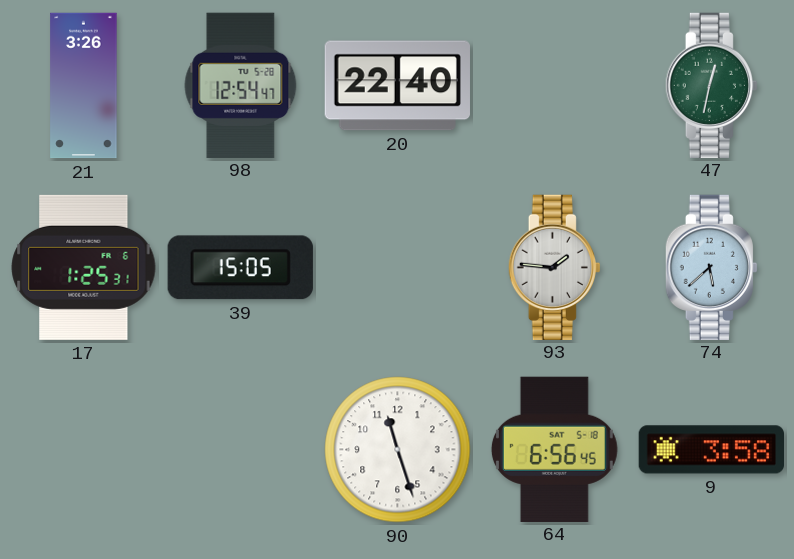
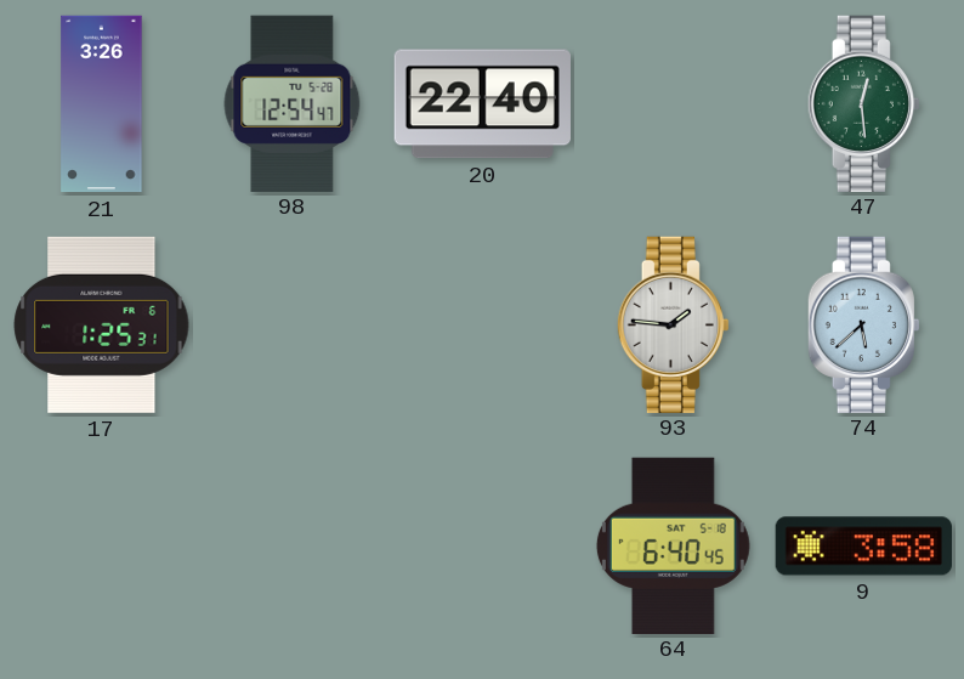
47: 12:32 -> 12:29
39: 15:05 -> none
90: 11:27 -> none
64: 6:56 -> 6:40
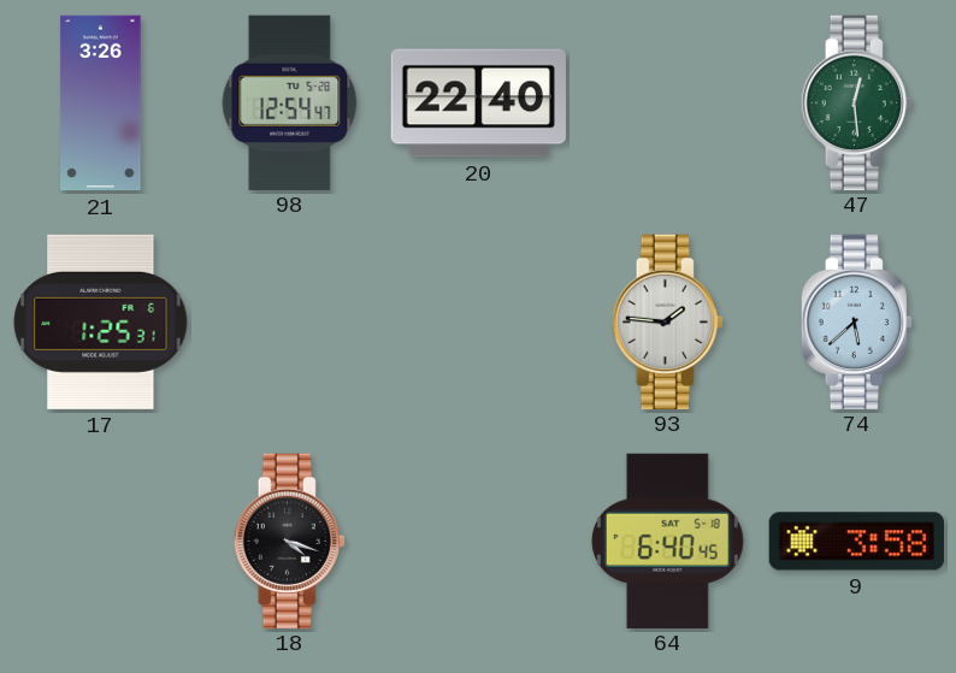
18: none -> 4:18
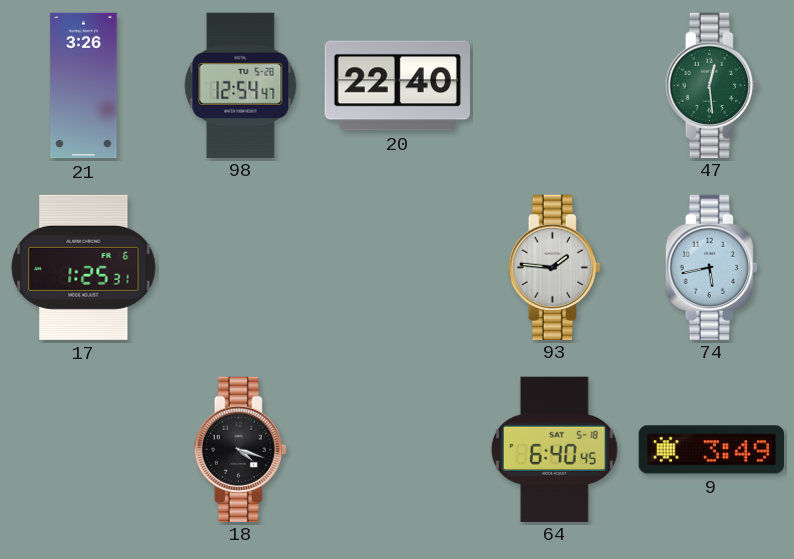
74: 5:38 -> 5:43
9: 3:58 -> 3:49
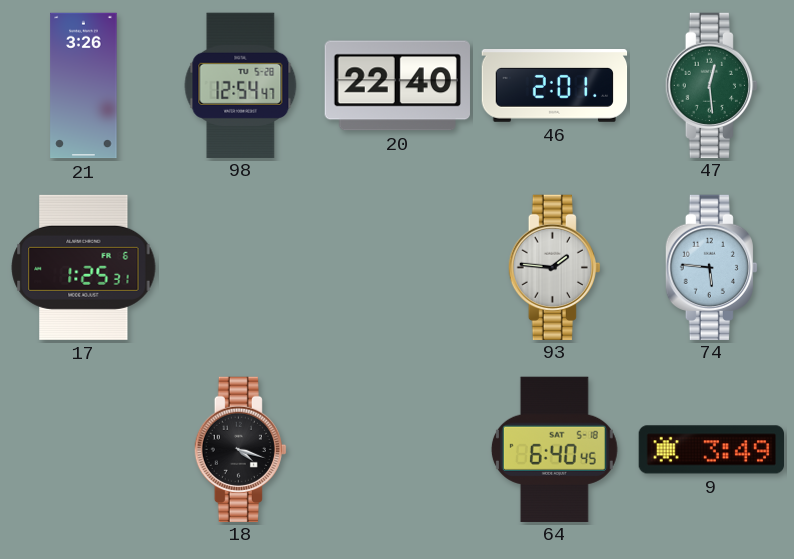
46: none -> 2:01
74: 5:43 -> 5:46
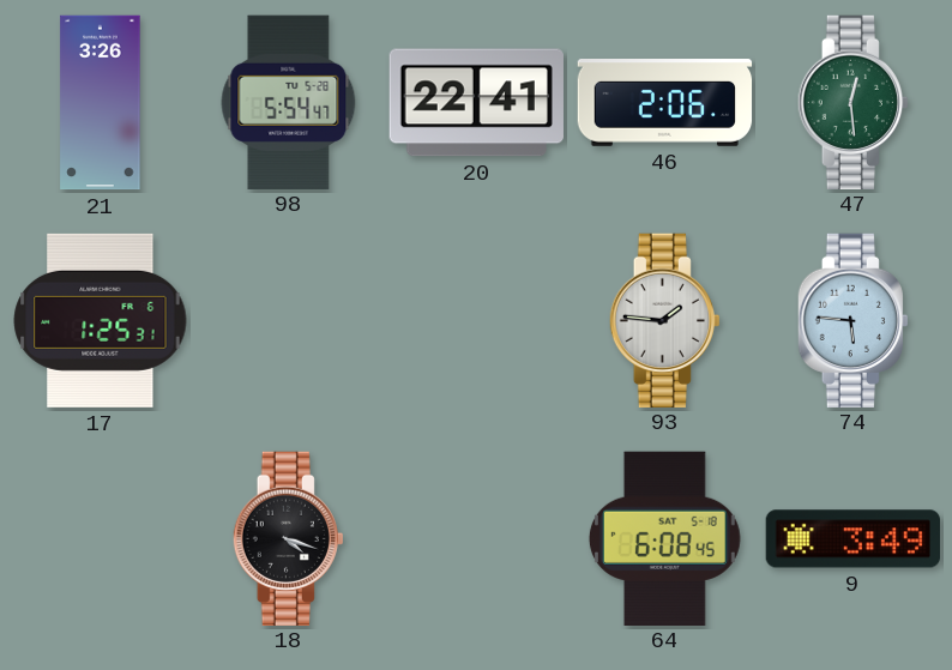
98: 12:54 -> 5:54
20: 22:40 -> 22:41
46: 2:01 -> 2:06
64: 6:40 -> 6:08
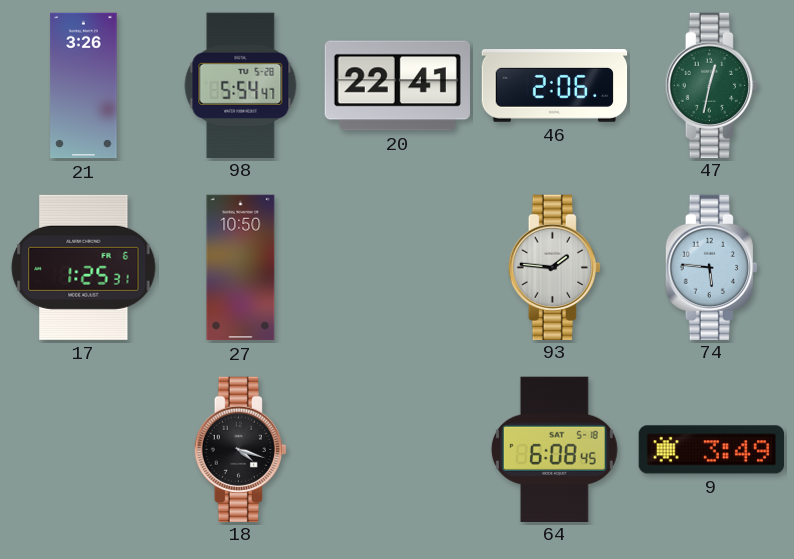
47: 12:29 -> 12:32
27: none -> 10:50
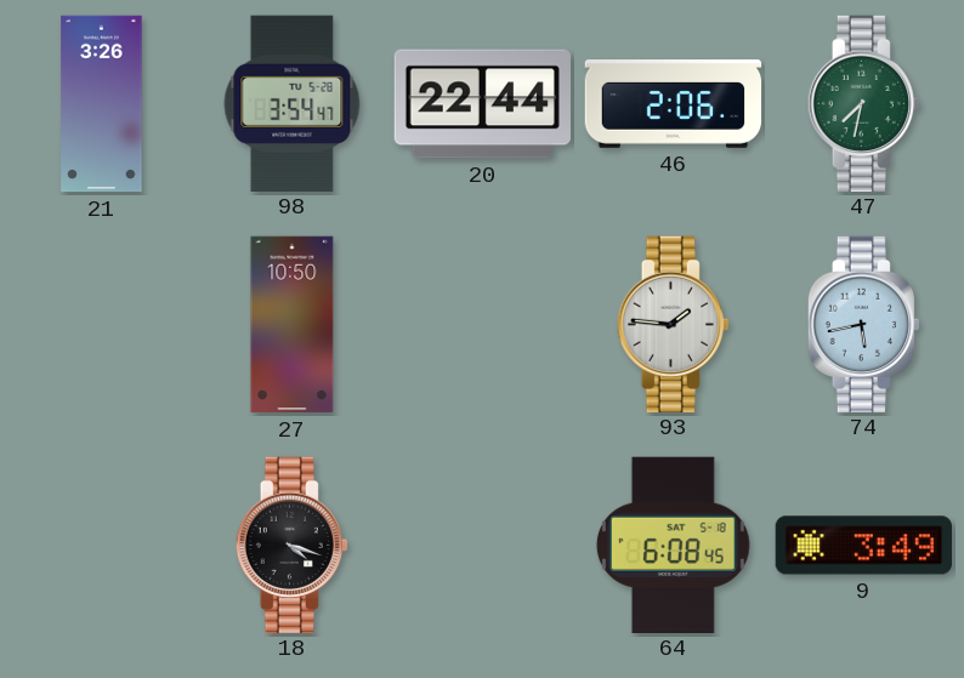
98: 5:54 -> 3:54
20: 22:41 -> 22:44
47: 12:32 -> 7:32
17: 1:25 -> none
74: 5:46 -> 5:43
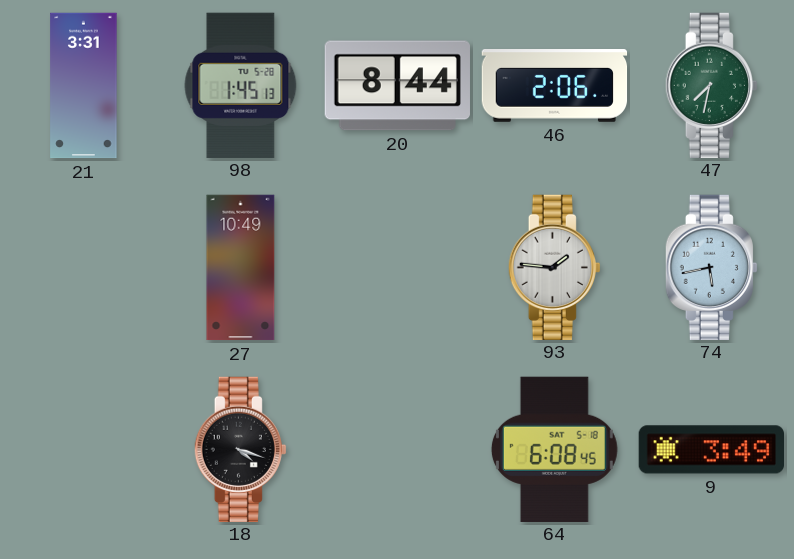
21: 3:26 -> 3:31
98: 3:54 -> 1:45
20: 22:44 -> 8:44
27: 10:50 -> 10:49
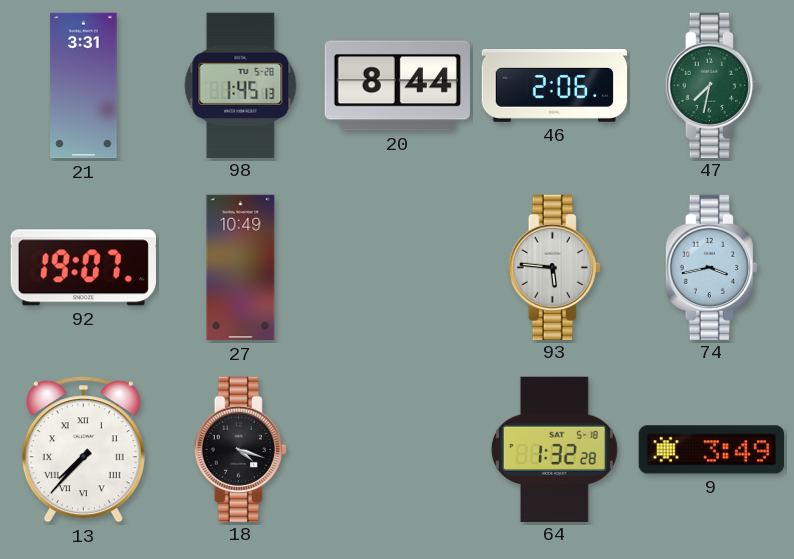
92: none -> 19:07
93: 1:46 -> 5:46
74: 5:43 -> 3:43
13: none -> 7:37
64: 6:08 -> 1:32
